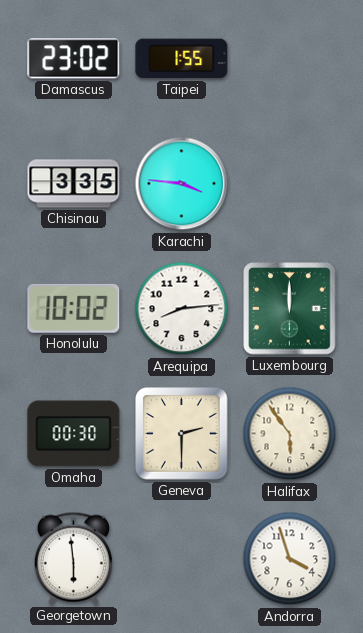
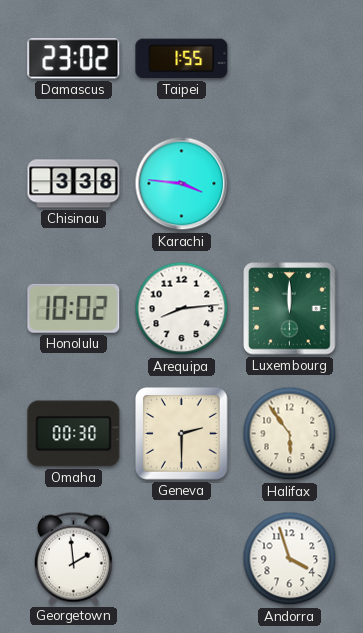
Chisinau: 3:35 -> 3:38
Georgetown: 5:59 -> 1:59
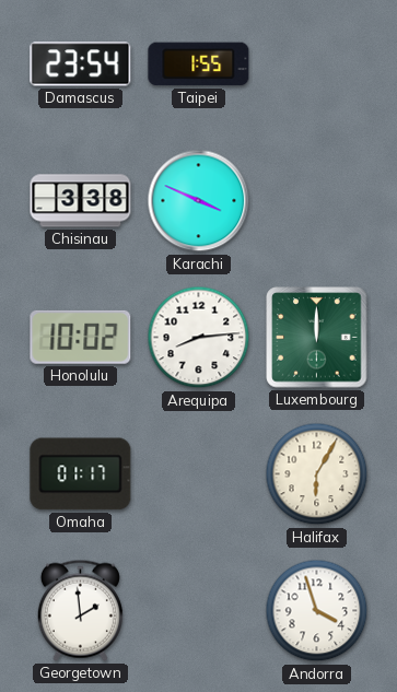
Damascus: 23:02 -> 23:54
Karachi: 3:46 -> 3:49
Omaha: 00:30 -> 01:17
Geneva: 2:30 -> none
Halifax: 5:54 -> 6:05
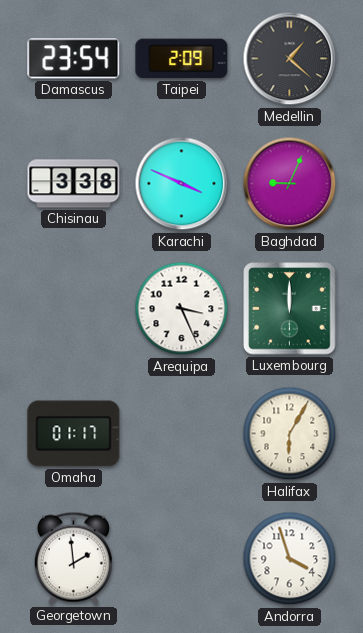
Taipei: 1:55 -> 2:09
Medellin: none -> 1:22
Baghdad: none -> 9:04
Honolulu: 10:02 -> none
Arequipa: 8:14 -> 3:26
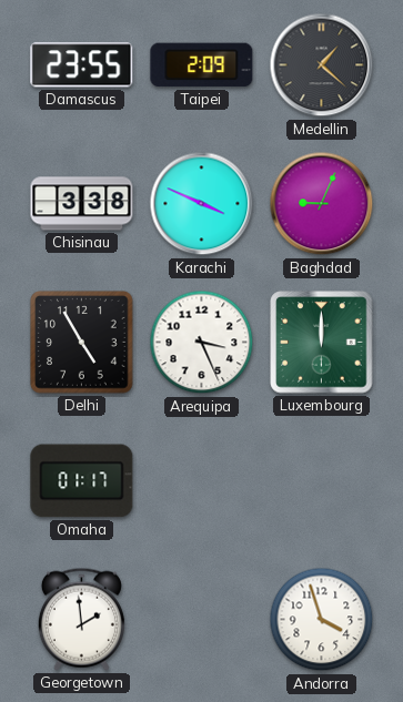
Damascus: 23:54 -> 23:55
Delhi: none -> 4:55
Halifax: 6:05 -> none
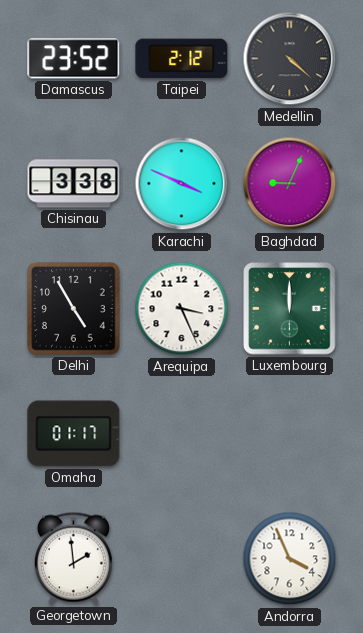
Damascus: 23:55 -> 23:52
Taipei: 2:09 -> 2:12
Medellin: 1:22 -> 4:22
Andorra: 3:57 -> 3:56
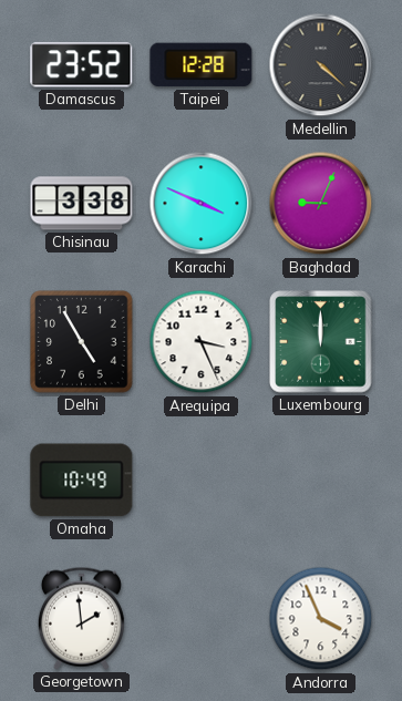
Taipei: 2:12 -> 12:28
Omaha: 01:17 -> 10:49
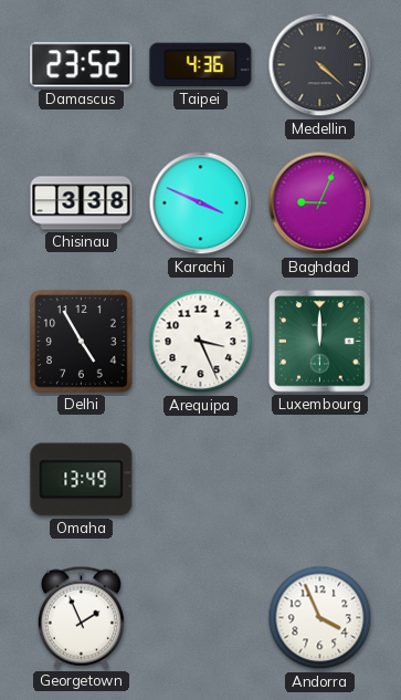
Taipei: 12:28 -> 4:36
Omaha: 10:49 -> 13:49
Georgetown: 1:59 -> 1:56
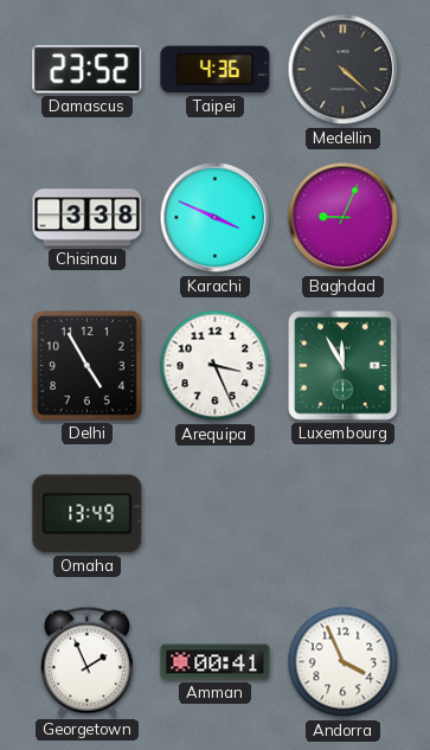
Luxembourg: 12:00 -> 11:55
Amman: none -> 00:41
